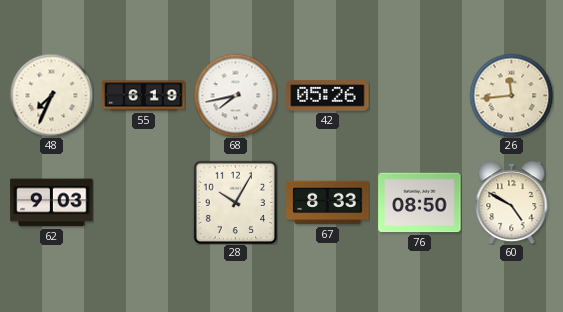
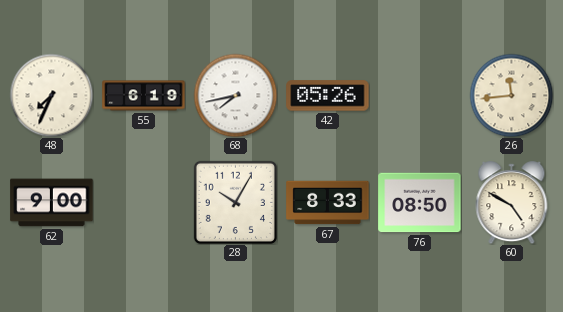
62: 9:03 -> 9:00
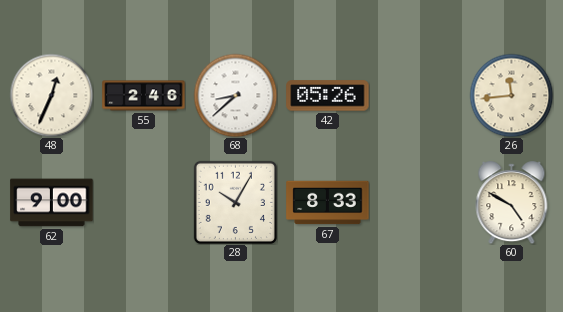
48: 7:34 -> 12:34
55: 6:19 -> 2:46
68: 7:43 -> 8:38
76: 08:50 -> none
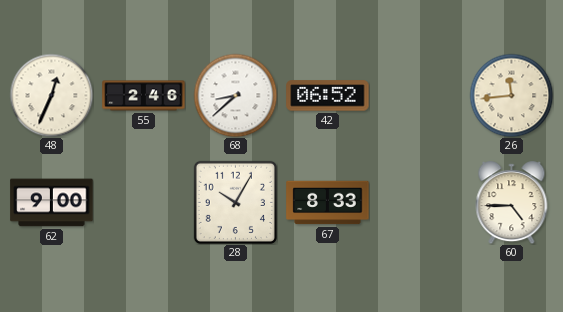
42: 05:26 -> 06:52
60: 4:50 -> 4:45
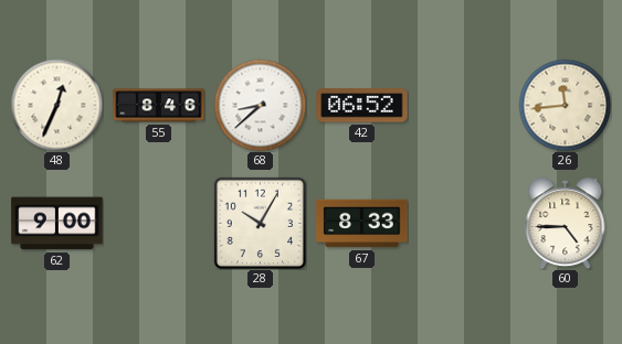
55: 2:46 -> 8:46
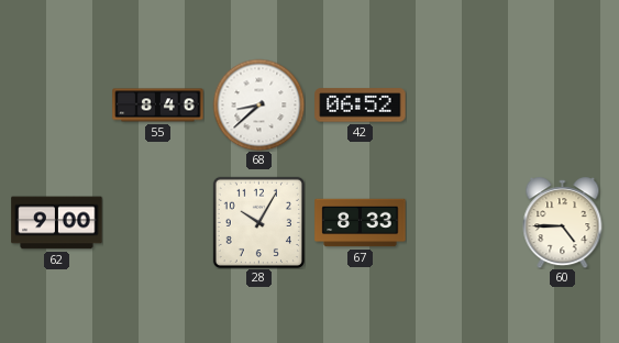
48: 12:34 -> none
26: 11:44 -> none
